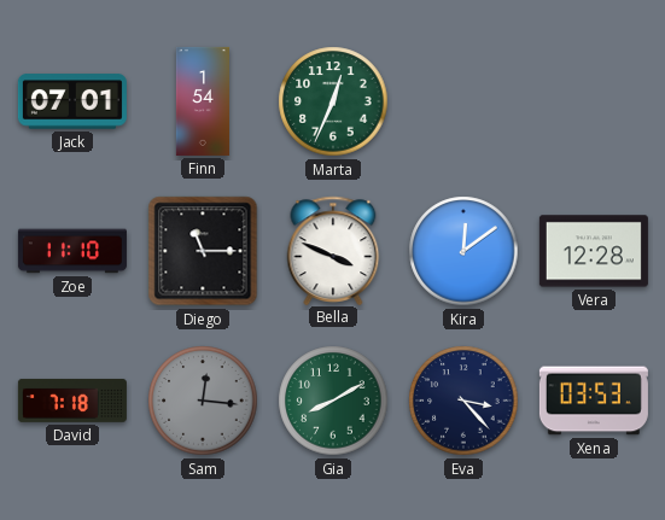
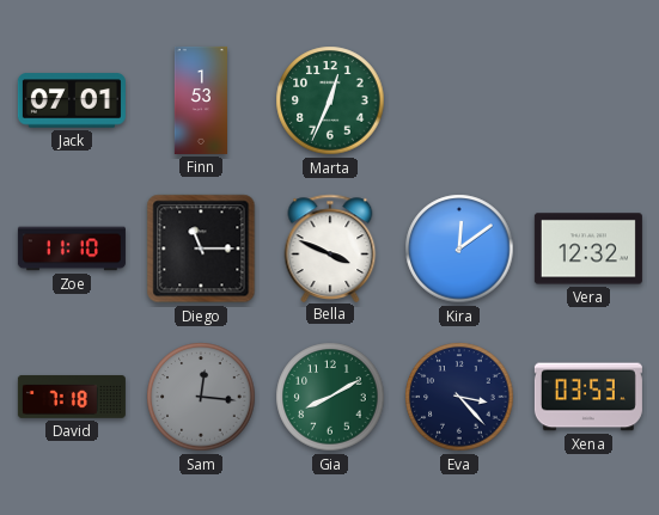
Finn: 1:54 -> 1:53
Vera: 12:28 -> 12:32
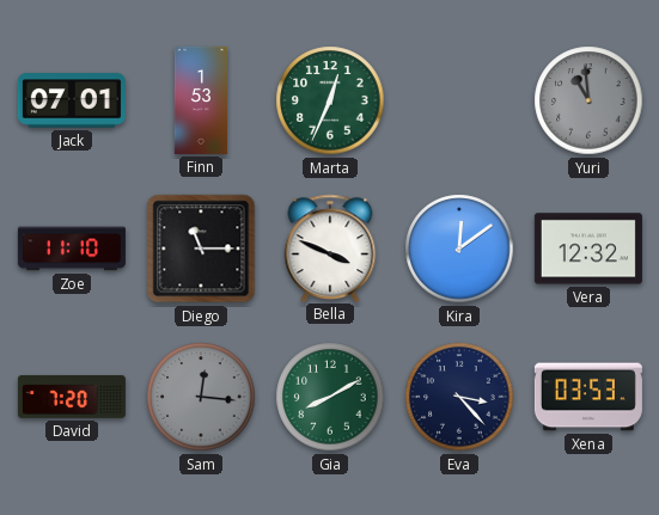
Yuri: none -> 10:59
David: 7:18 -> 7:20
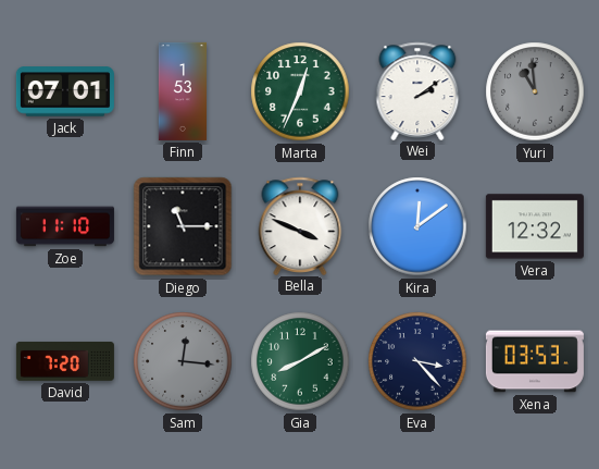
Wei: none -> 2:09
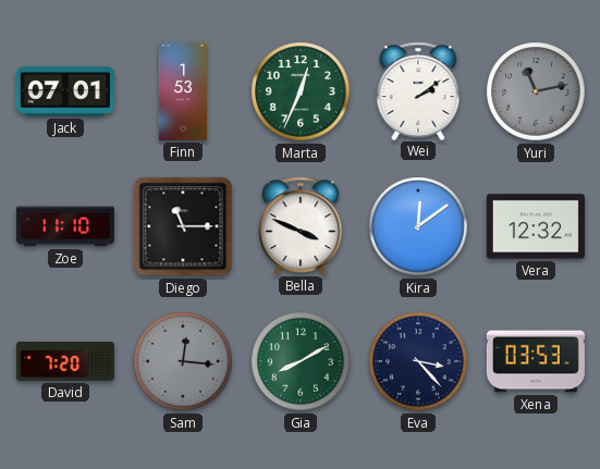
Yuri: 10:59 -> 11:13
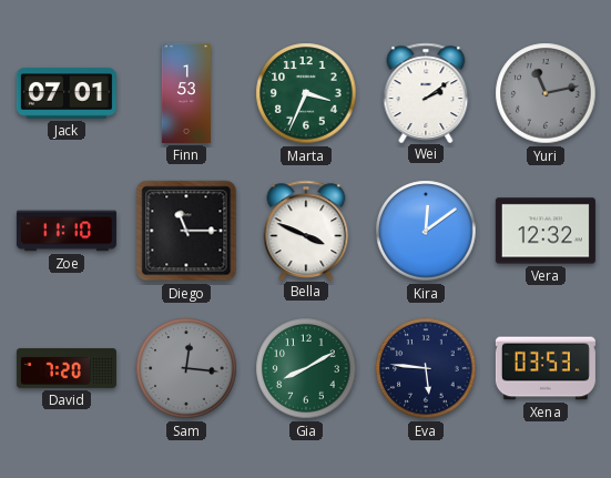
Marta: 12:34 -> 3:34
Eva: 3:23 -> 5:46
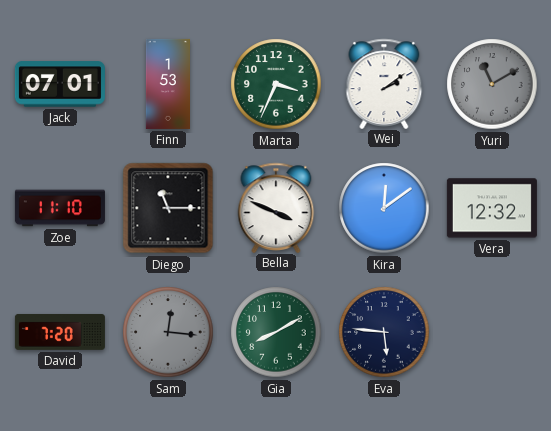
Yuri: 11:13 -> 11:10
Xena: 03:53 -> none
